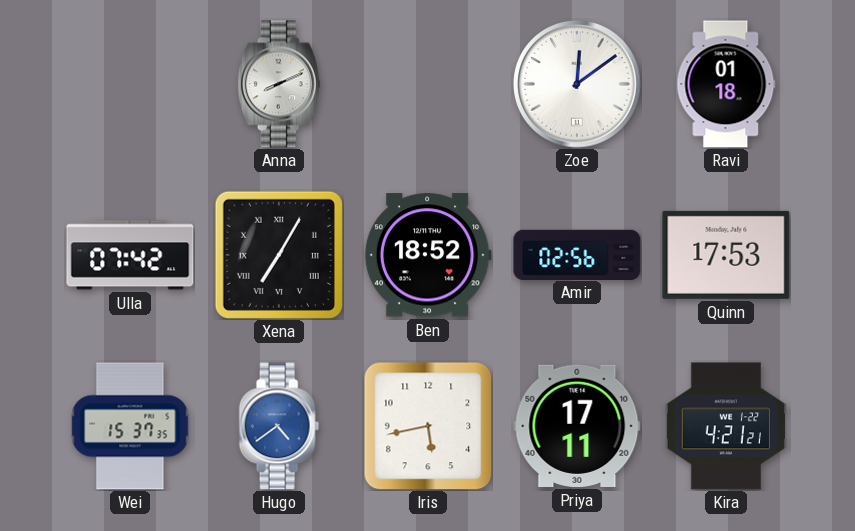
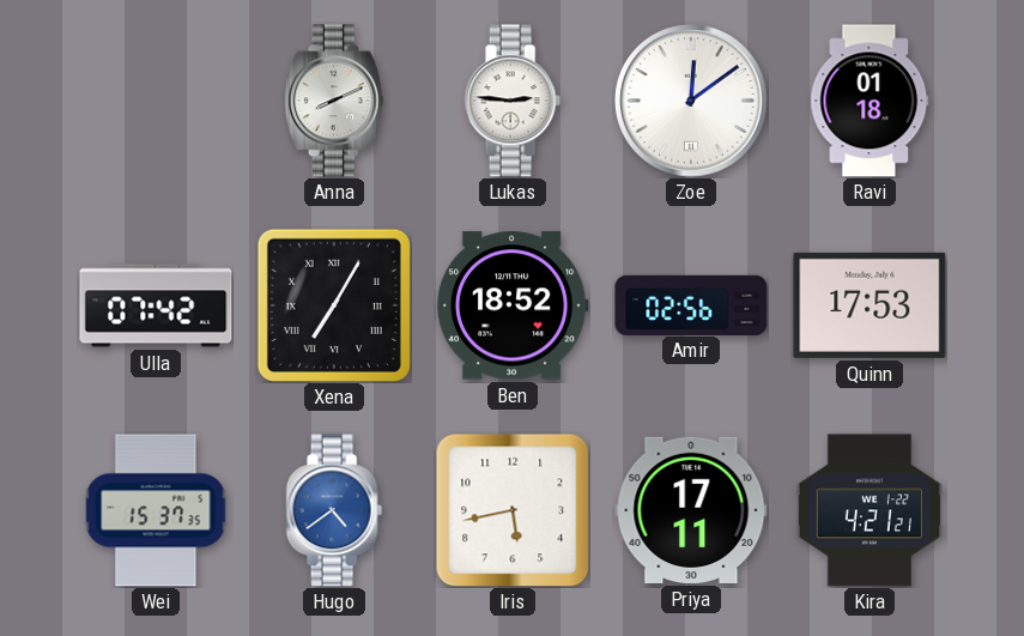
Lukas: none -> 2:46
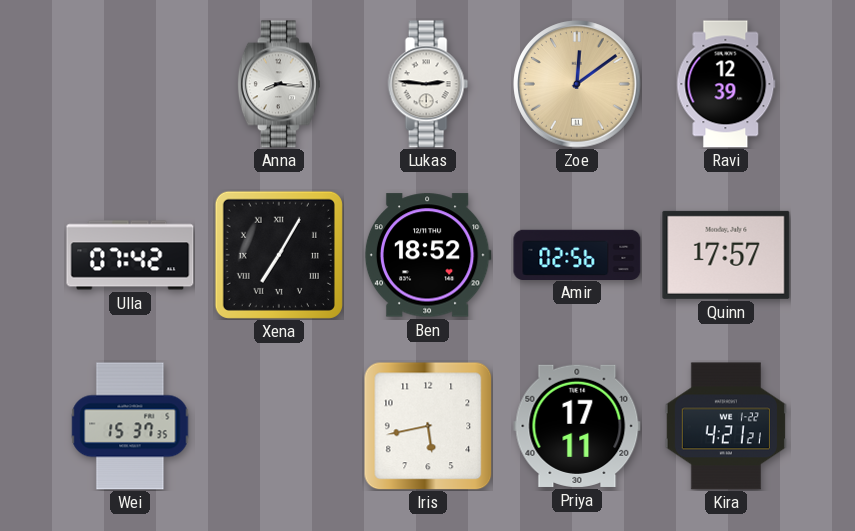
Anna: 8:11 -> 8:16
Zoe dial: white -> champagne
Ravi: 01:18 -> 12:39
Quinn: 17:53 -> 17:57
Hugo: 4:39 -> none
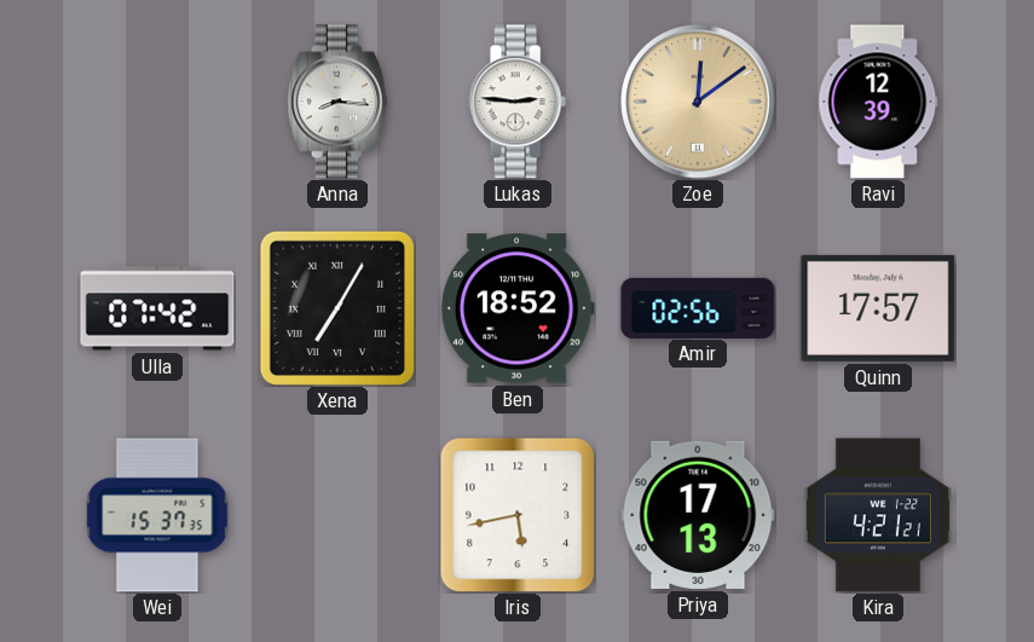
Priya: 17:11 -> 17:13
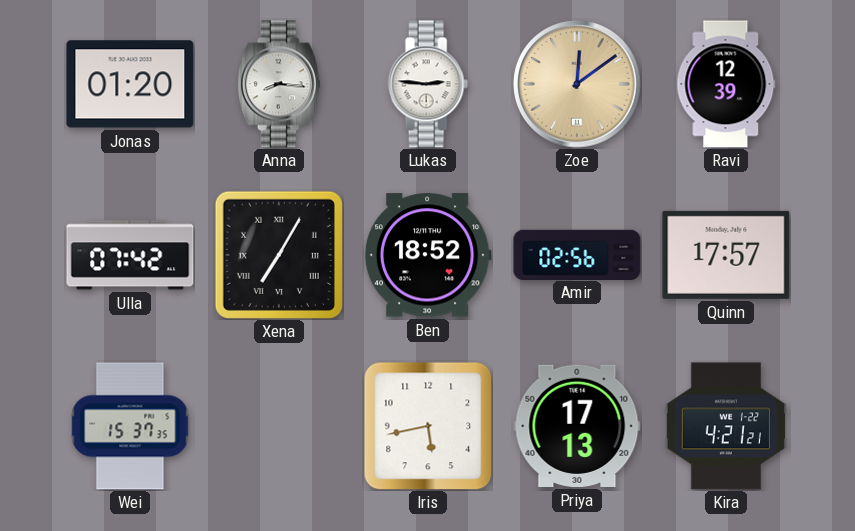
Jonas: none -> 01:20
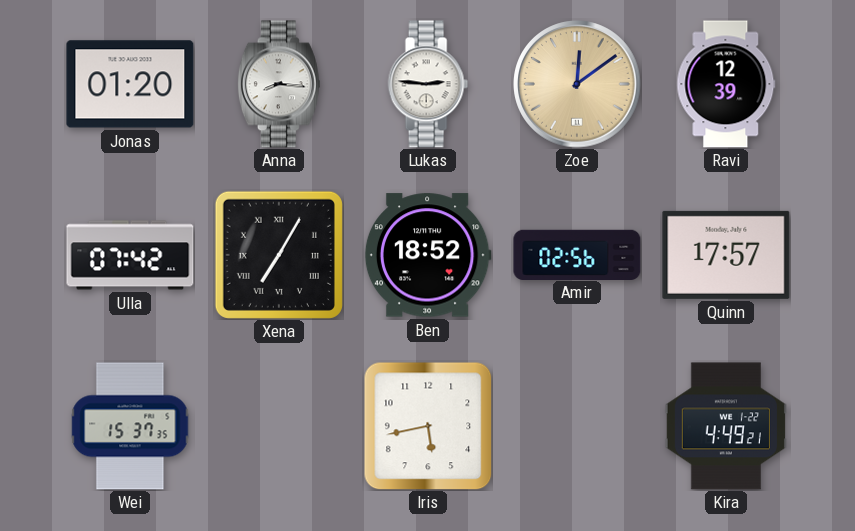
Priya: 17:13 -> none
Kira: 4:21 -> 4:49
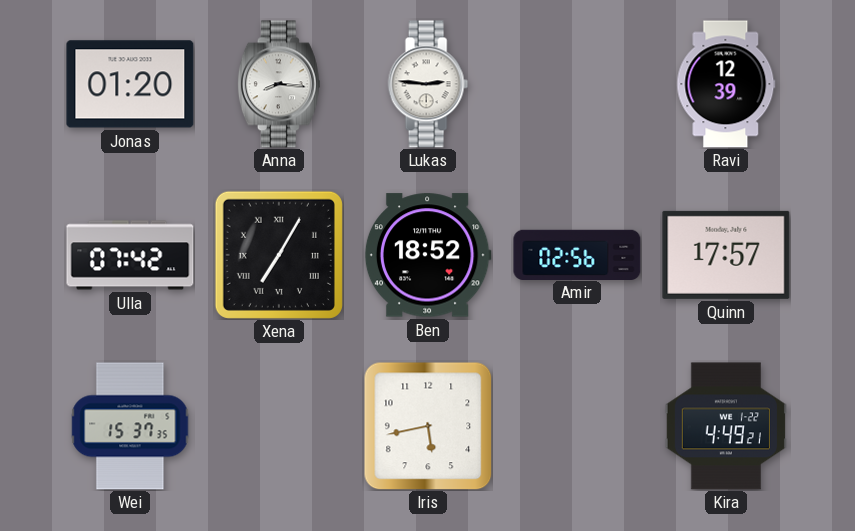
Zoe: 12:09 -> none
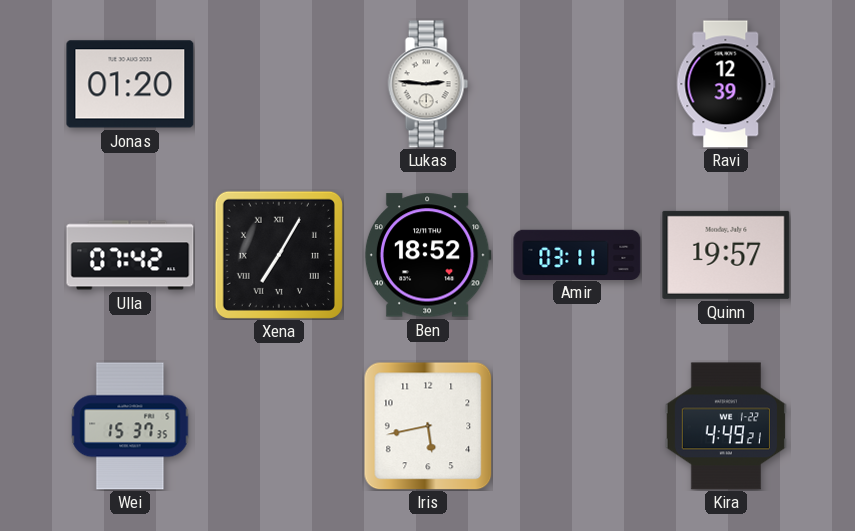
Anna: 8:16 -> none
Amir: 02:56 -> 03:11
Quinn: 17:57 -> 19:57
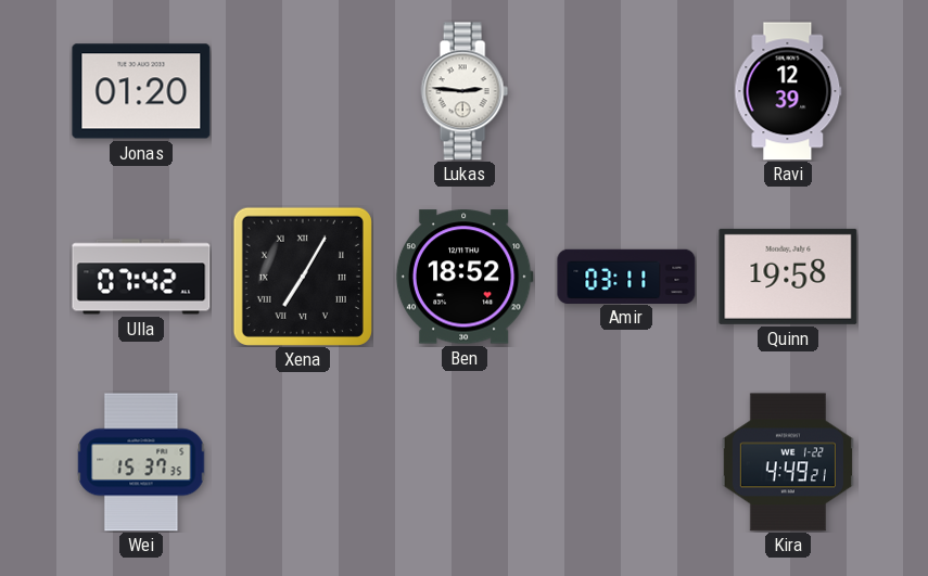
Quinn: 19:57 -> 19:58
Iris: 5:43 -> none
